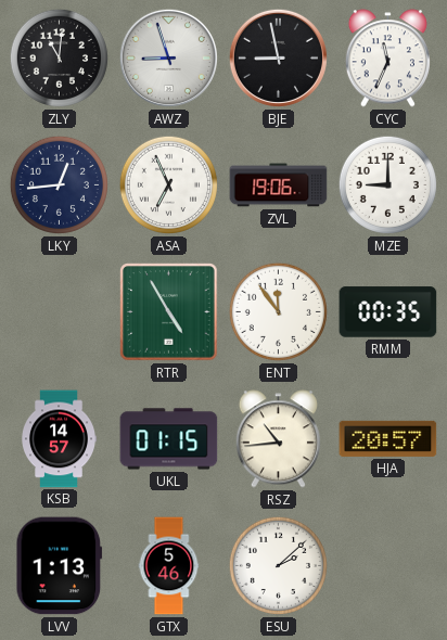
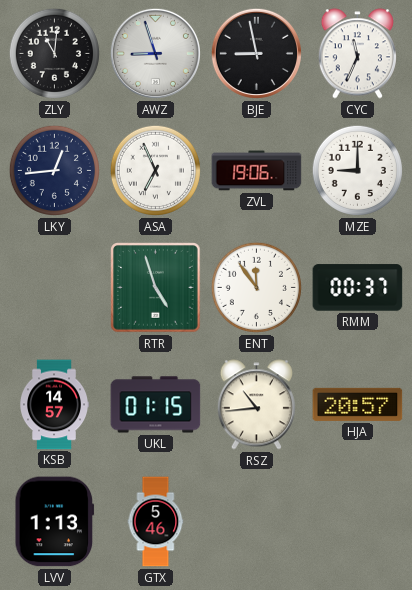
RTR: 4:55 -> 4:57
RMM: 00:35 -> 00:37
ESU: 2:08 -> none
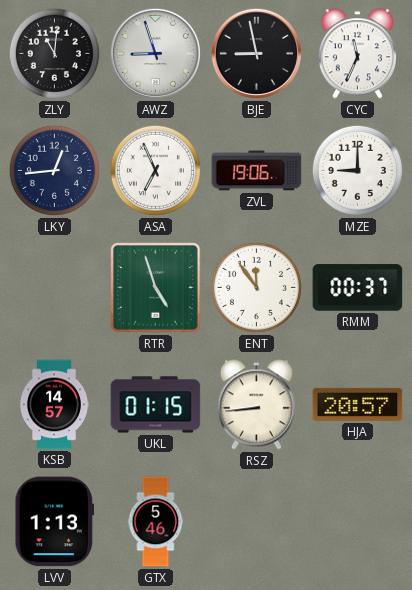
RSZ: 10:44 -> 8:44
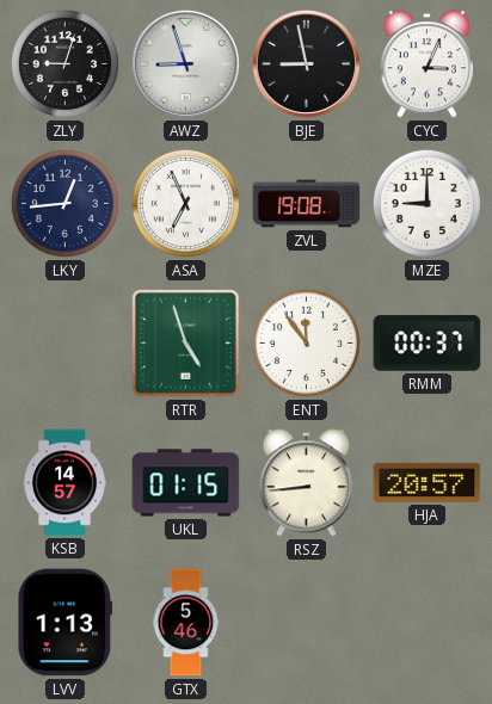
ZLY: 11:01 -> 9:03
CYC: 11:34 -> 3:04
ZVL: 19:06 -> 19:08
